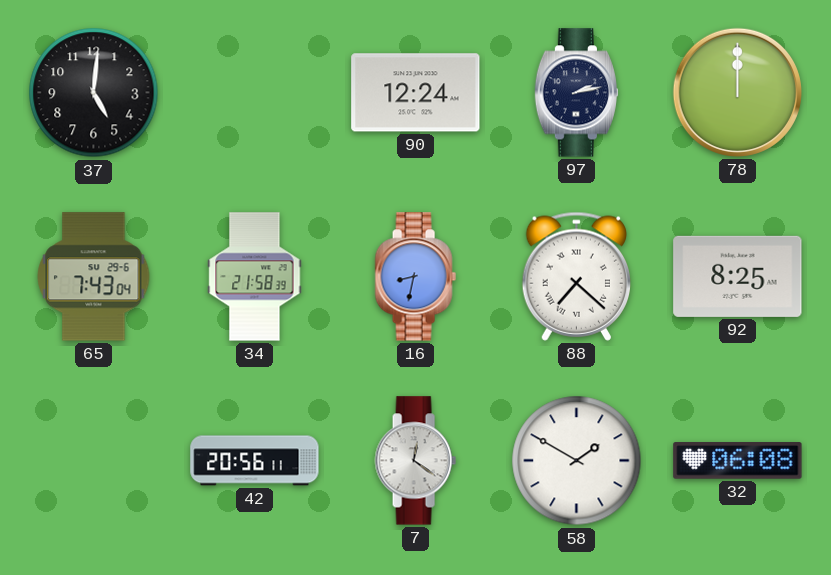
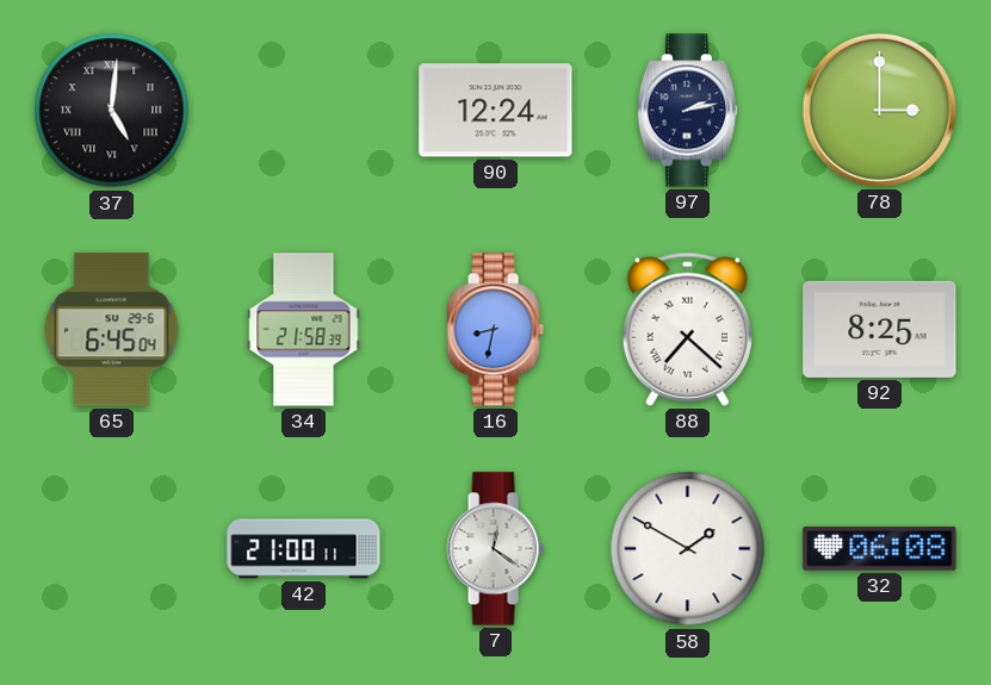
37 numerals: Arabic -> Roman
78: 12:00 -> 3:00
65: 7:43 -> 6:45
42: 20:56 -> 21:00
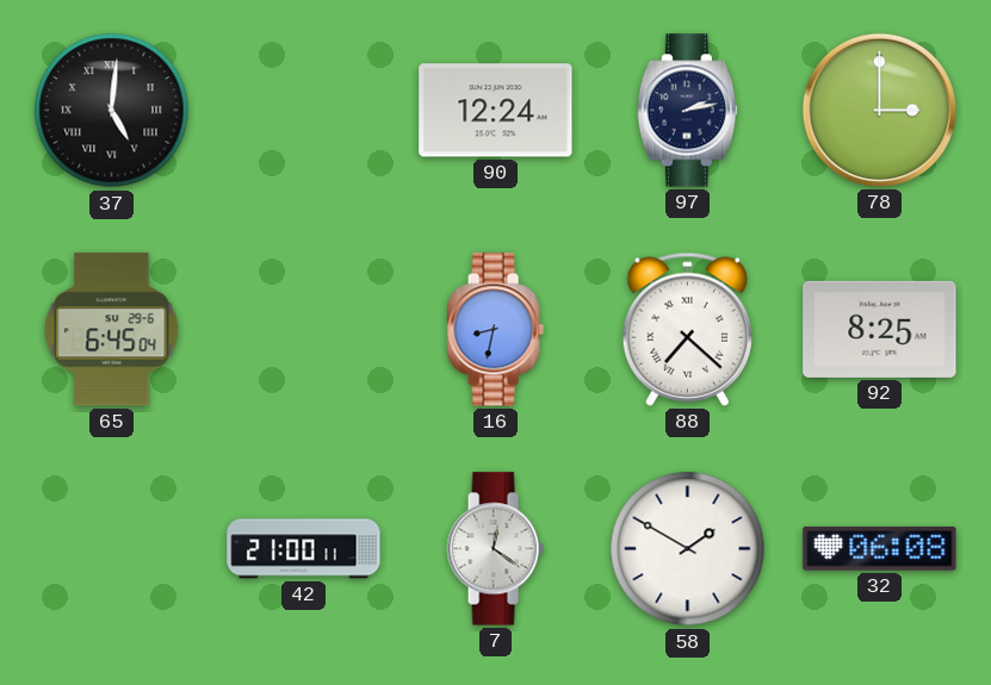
34: 21:58 -> none
